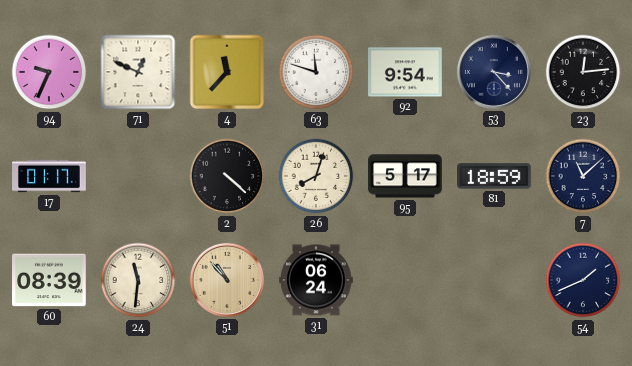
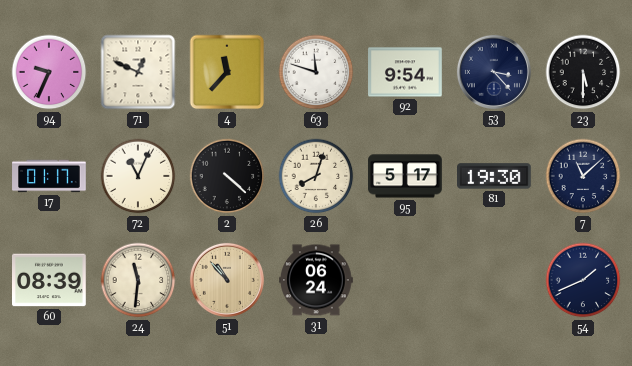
23: 12:14 -> 5:30
72: none -> 11:04
81: 18:59 -> 19:30
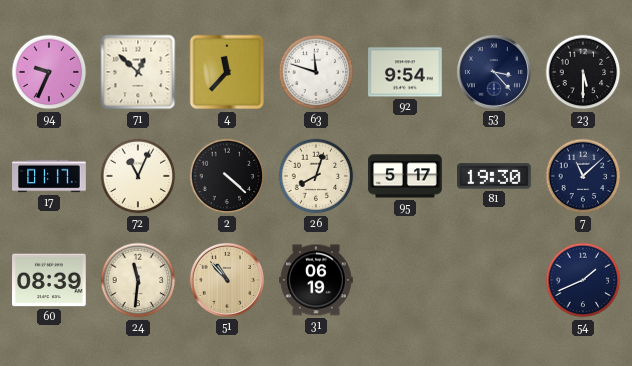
71: 12:49 -> 12:52
31: 06:24 -> 06:19
